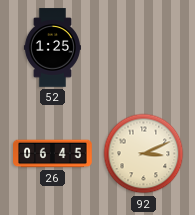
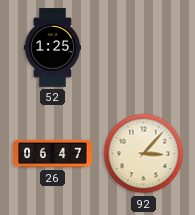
26: 06:45 -> 06:47
92: 3:11 -> 3:07
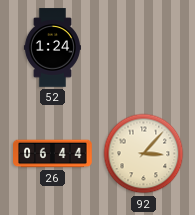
52: 1:25 -> 1:24
26: 06:47 -> 06:44
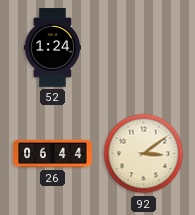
92: 3:07 -> 3:09
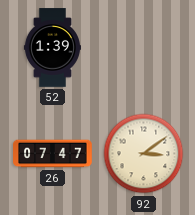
52: 1:24 -> 1:39
26: 06:44 -> 07:47
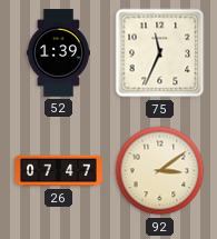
75: none -> 11:34
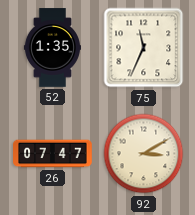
52: 1:39 -> 1:35
92: 3:09 -> 3:10
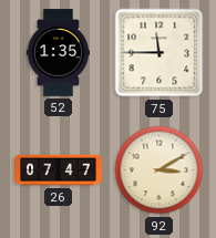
75: 11:34 -> 11:45
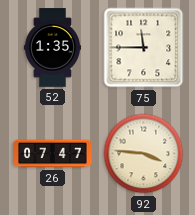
92: 3:10 -> 3:46
